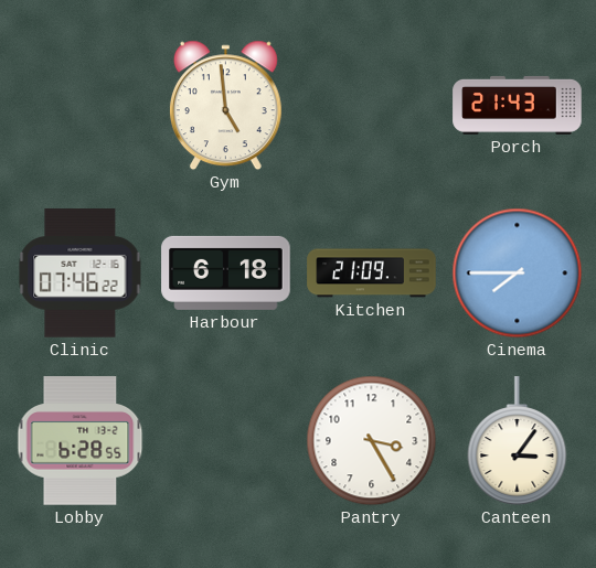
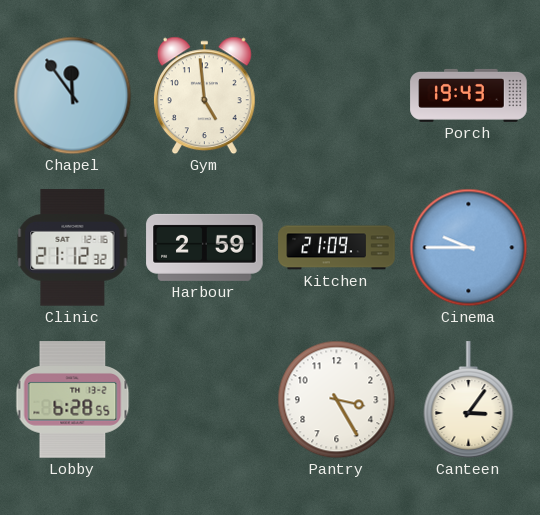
Chapel: none -> 11:54
Porch: 21:43 -> 19:43
Clinic: 07:46 -> 21:12
Harbour: 6:18 -> 2:59
Cinema: 7:45 -> 9:45
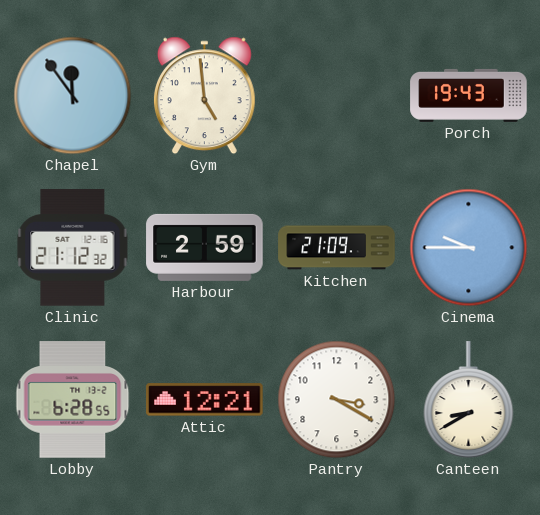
Attic: none -> 12:21
Pantry: 3:25 -> 3:20
Canteen: 3:06 -> 8:40
